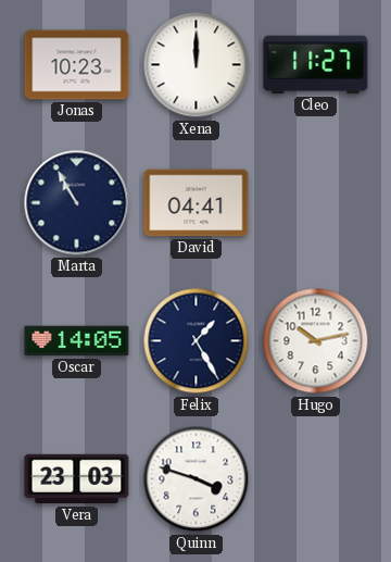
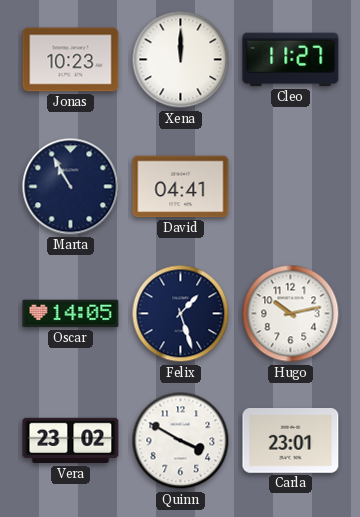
Felix: 1:25 -> 1:27
Vera: 23:03 -> 23:02
Quinn: 3:48 -> 3:50
Carla: none -> 23:01
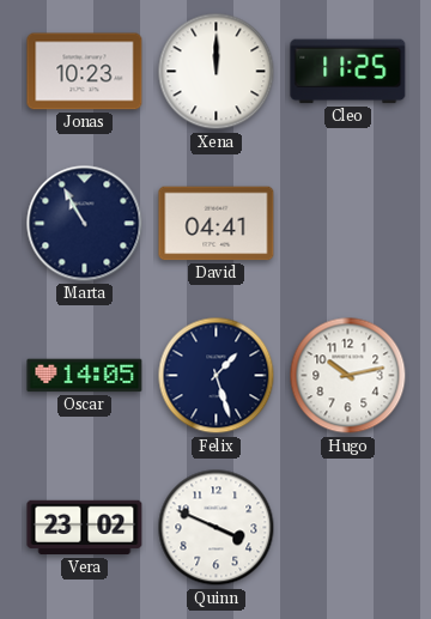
Cleo: 11:27 -> 11:25
Quinn: 3:50 -> 3:49
Carla: 23:01 -> none
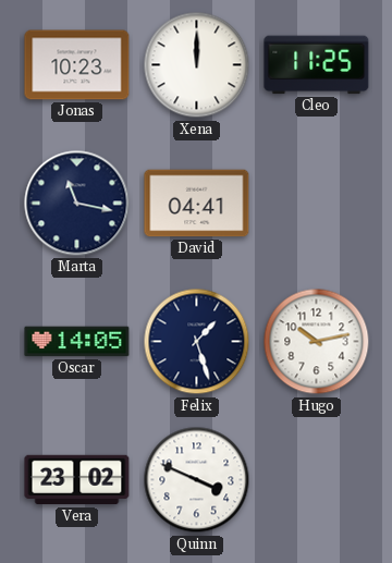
Marta: 10:55 -> 11:17
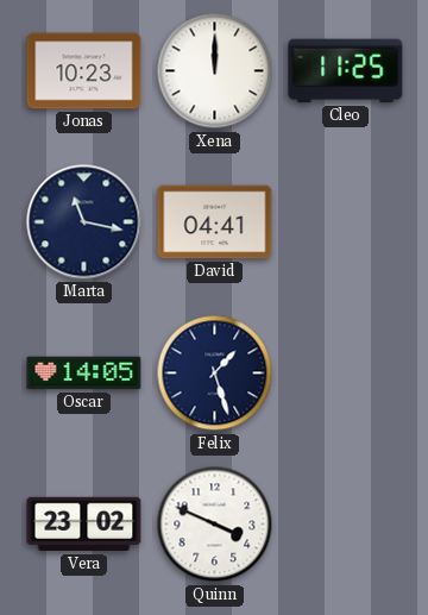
Hugo: 10:13 -> none
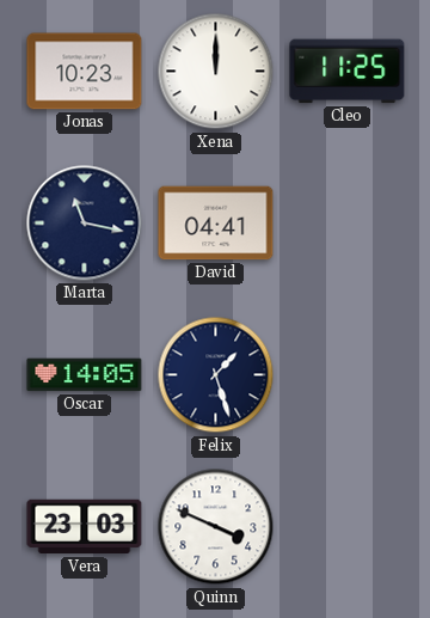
Vera: 23:02 -> 23:03
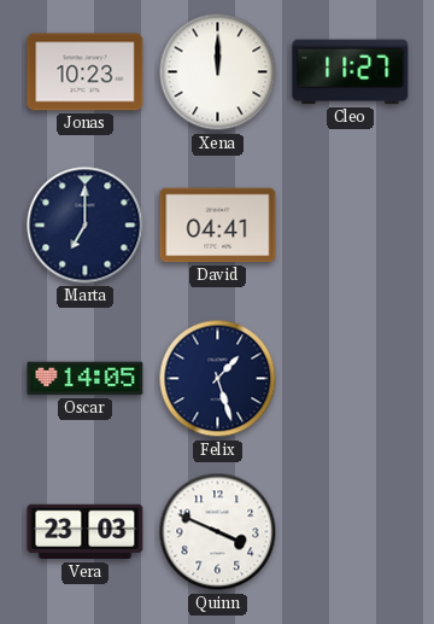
Cleo: 11:25 -> 11:27
Marta: 11:17 -> 7:00
